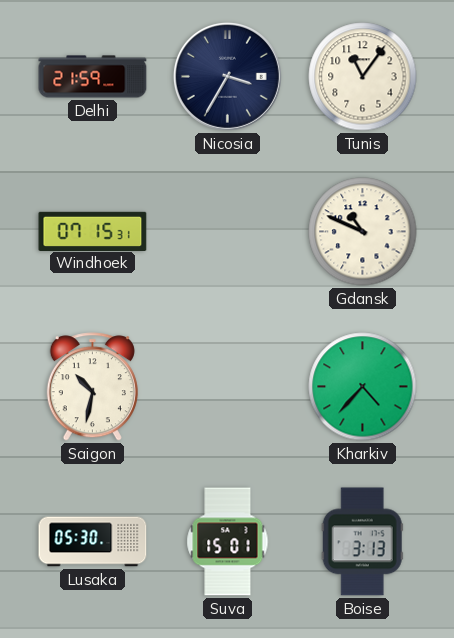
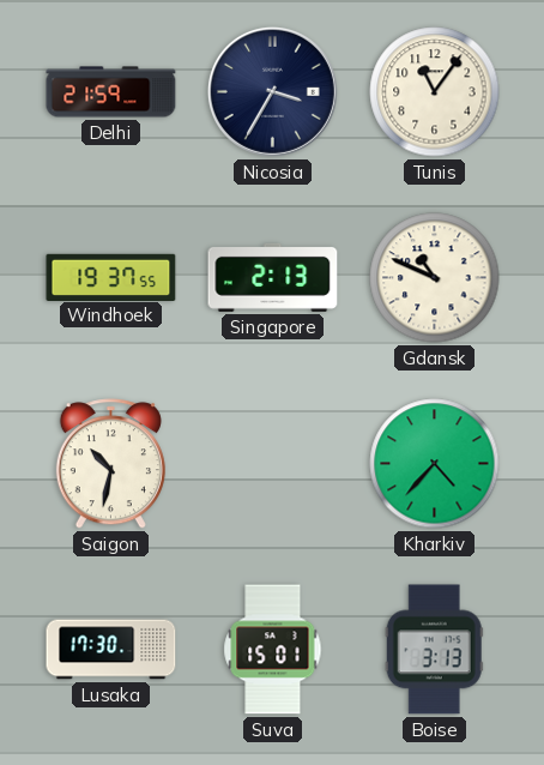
Windhoek: 07:15 -> 19:37
Singapore: none -> 2:13
Lusaka: 05:30 -> 17:30
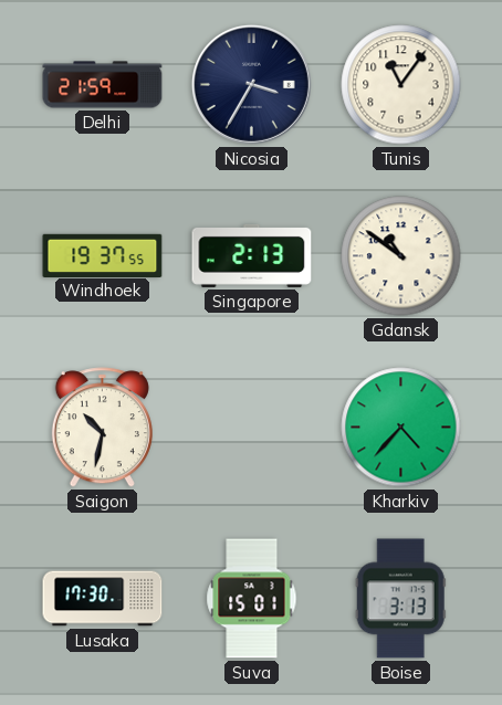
Gdansk: 10:49 -> 10:51
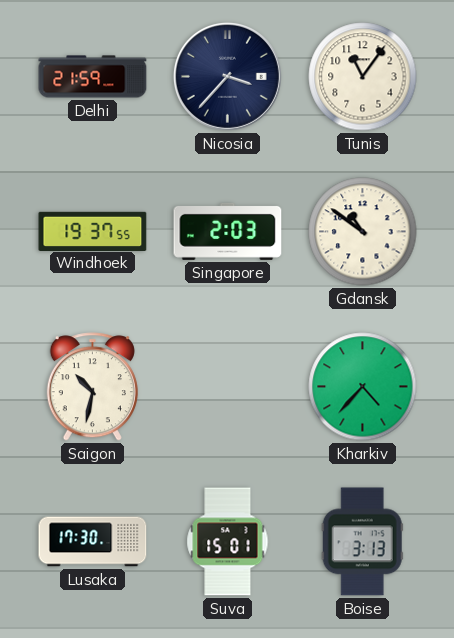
Nicosia: 3:35 -> 3:37
Singapore: 2:13 -> 2:03
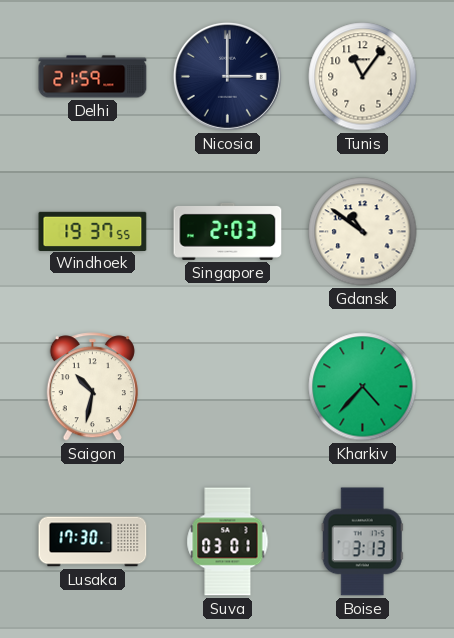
Nicosia: 3:37 -> 3:00
Suva: 15:01 -> 03:01
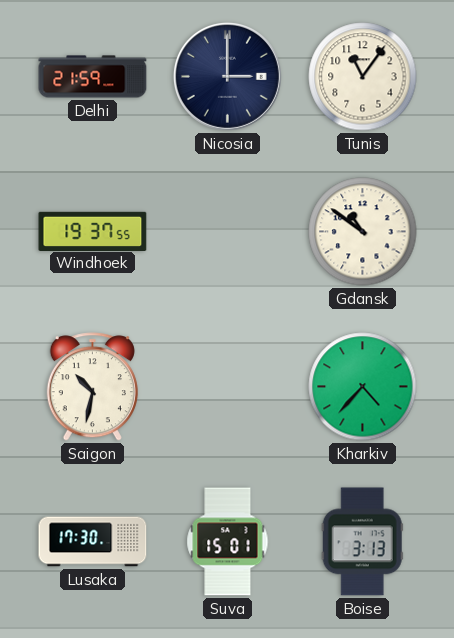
Singapore: 2:03 -> none
Suva: 03:01 -> 15:01
